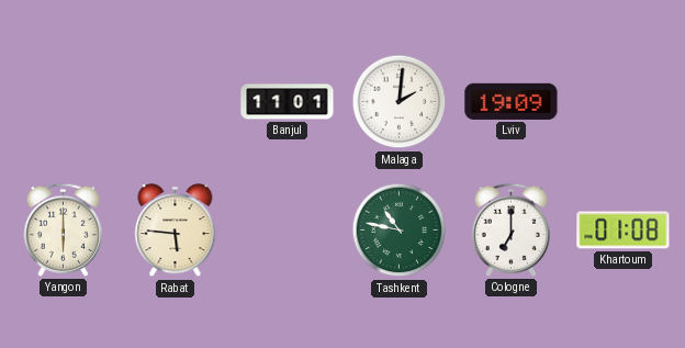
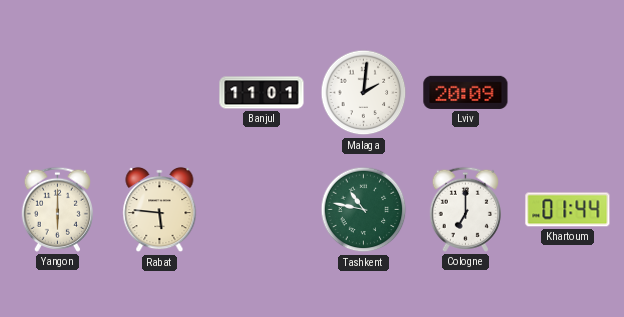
Lviv: 19:09 -> 20:09
Khartoum: 01:08 -> 01:44
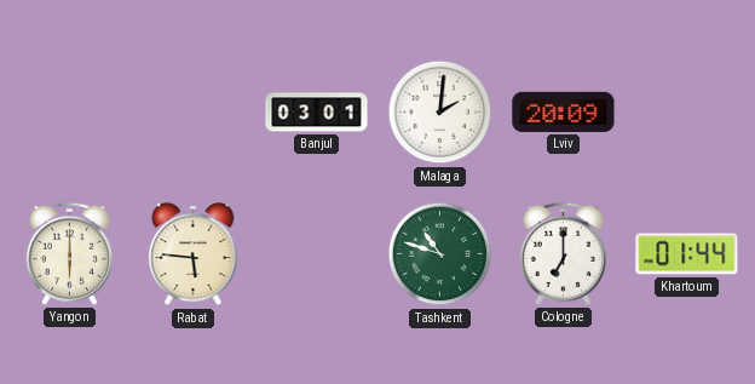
Banjul: 11:01 -> 03:01
Tashkent: 10:47 -> 10:48
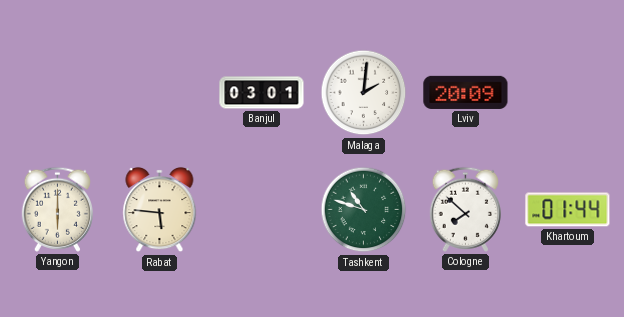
Cologne: 7:00 -> 7:52
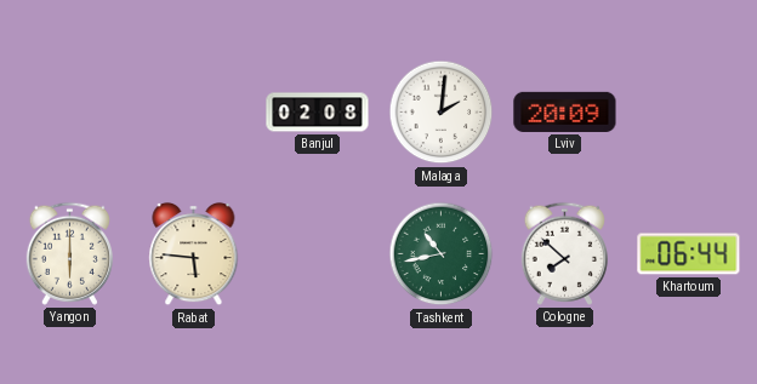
Banjul: 03:01 -> 02:08
Tashkent: 10:48 -> 10:43
Khartoum: 01:44 -> 06:44
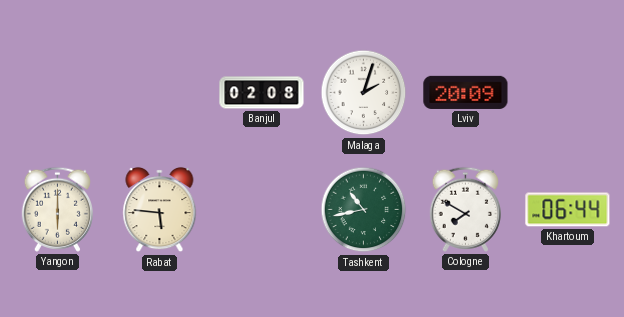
Malaga: 2:01 -> 2:03
Cologne: 7:52 -> 7:50
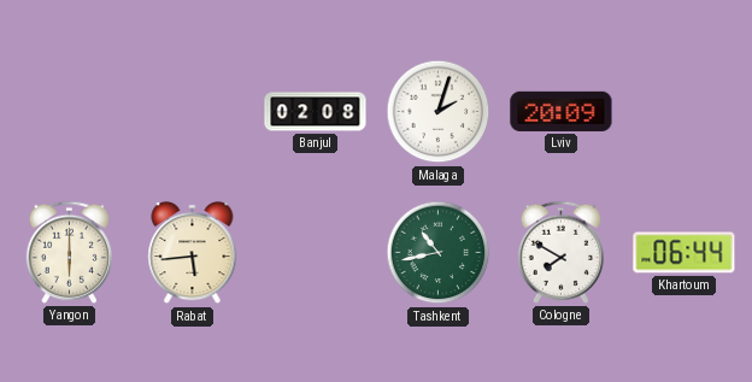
Rabat: 5:46 -> 5:44
